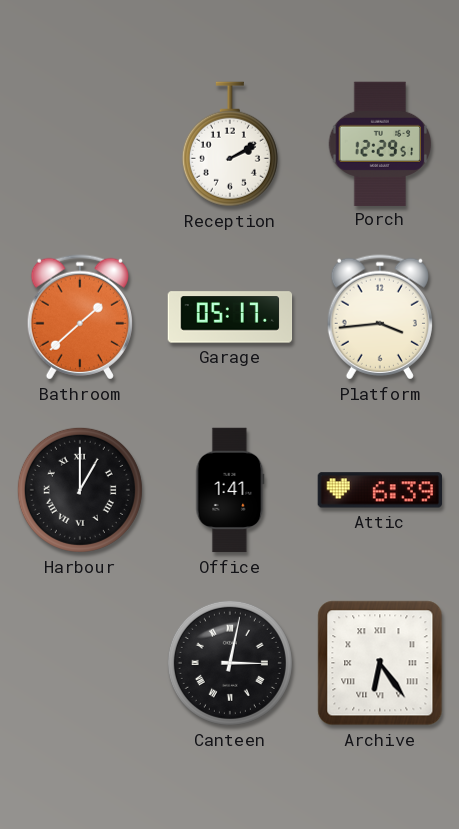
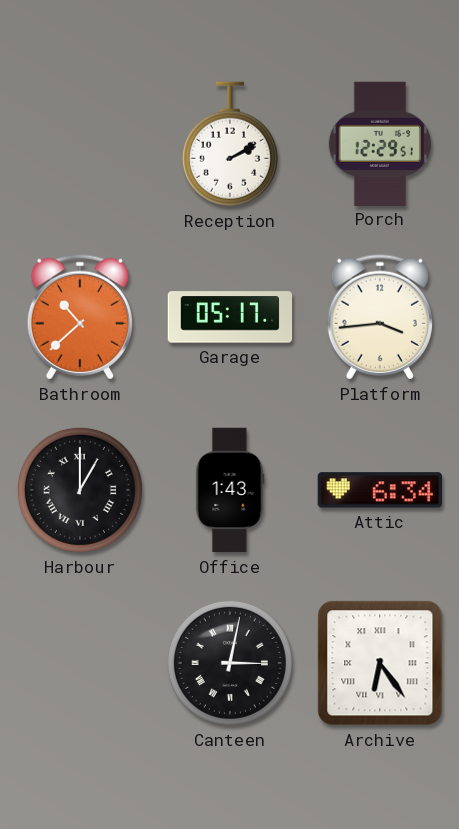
Bathroom: 1:38 -> 10:38
Office: 1:41 -> 1:43
Attic: 6:39 -> 6:34
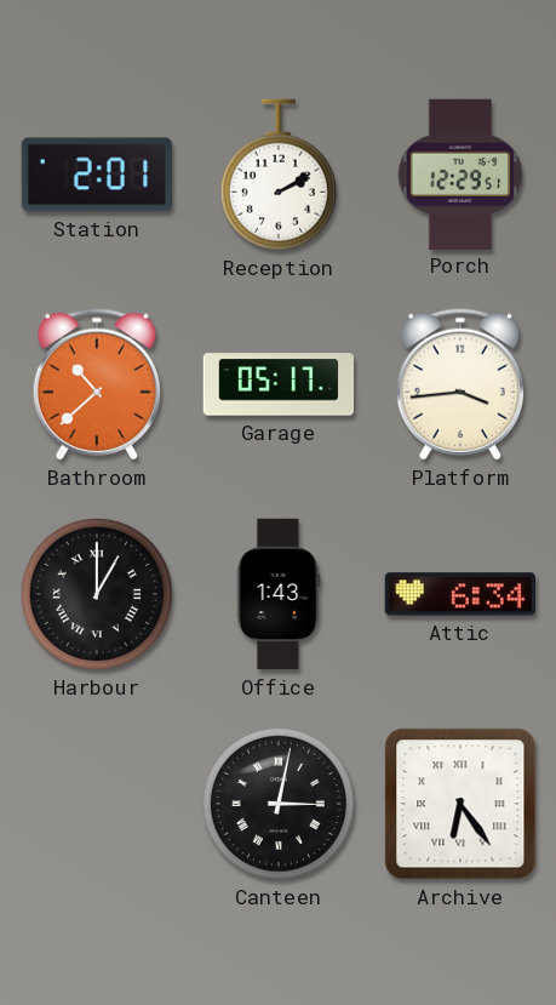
Station: none -> 2:01
